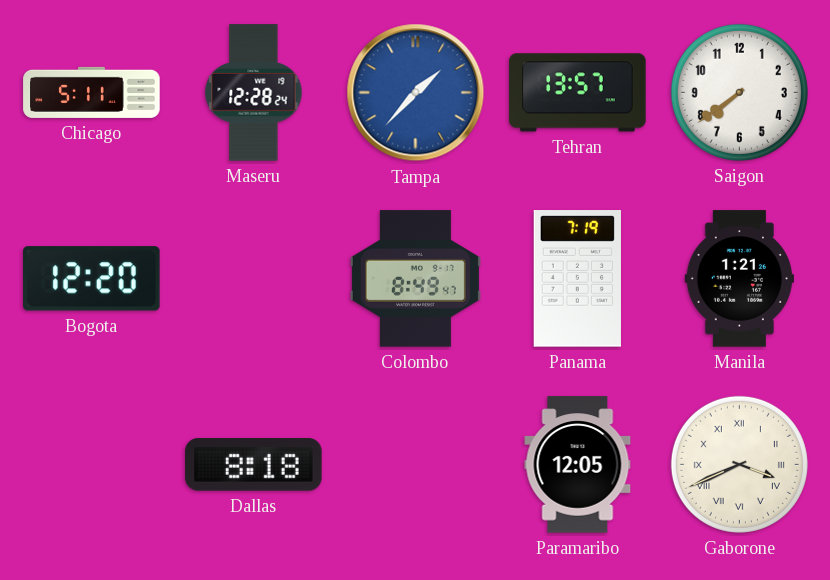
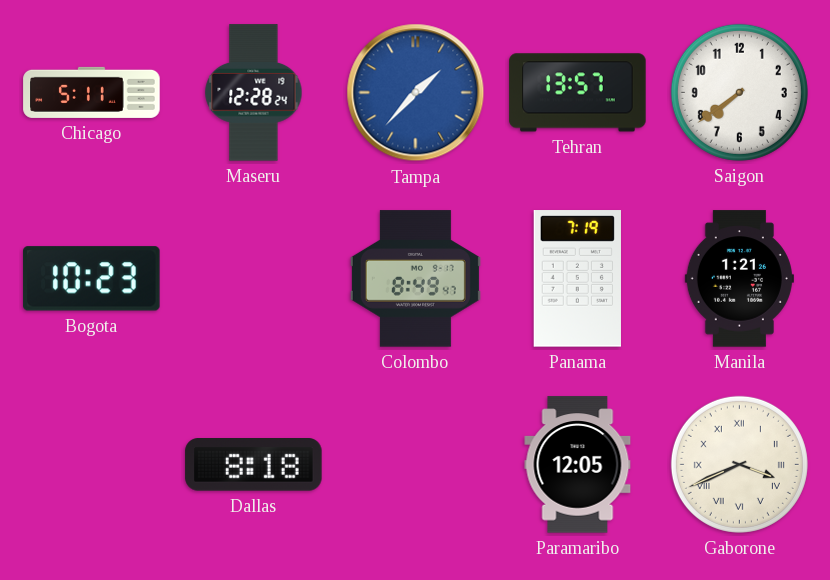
Bogota: 12:20 -> 10:23
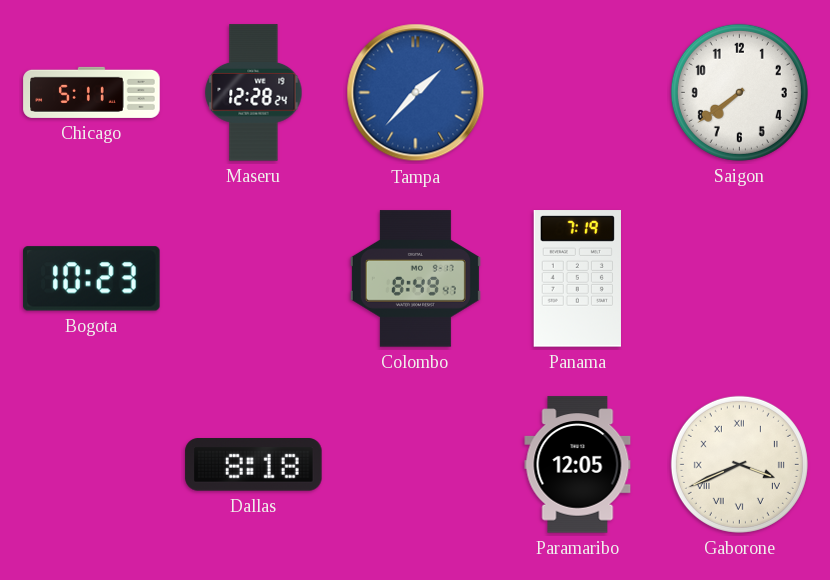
Tehran: 13:57 -> none
Manila: 1:21 -> none
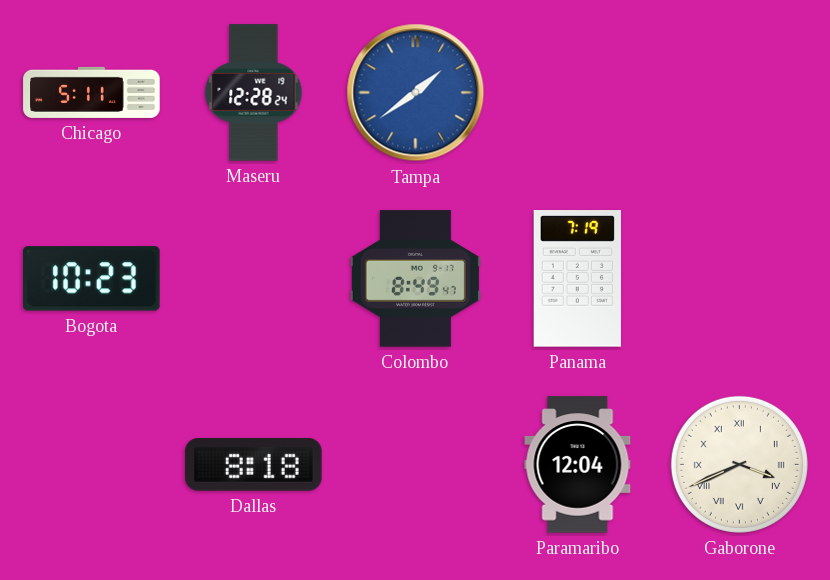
Tampa: 1:37 -> 1:39
Saigon: 7:39 -> none
Paramaribo: 12:05 -> 12:04
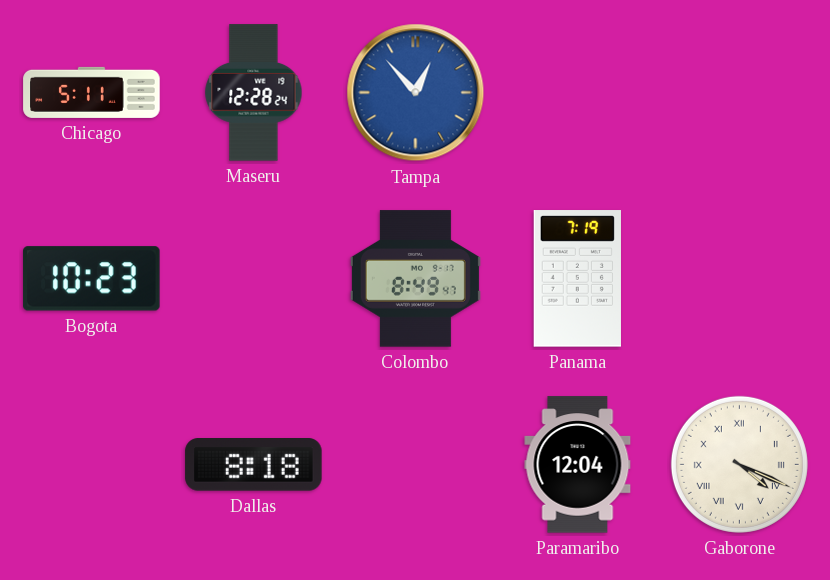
Tampa: 1:39 -> 12:53
Gaborone: 3:41 -> 4:19
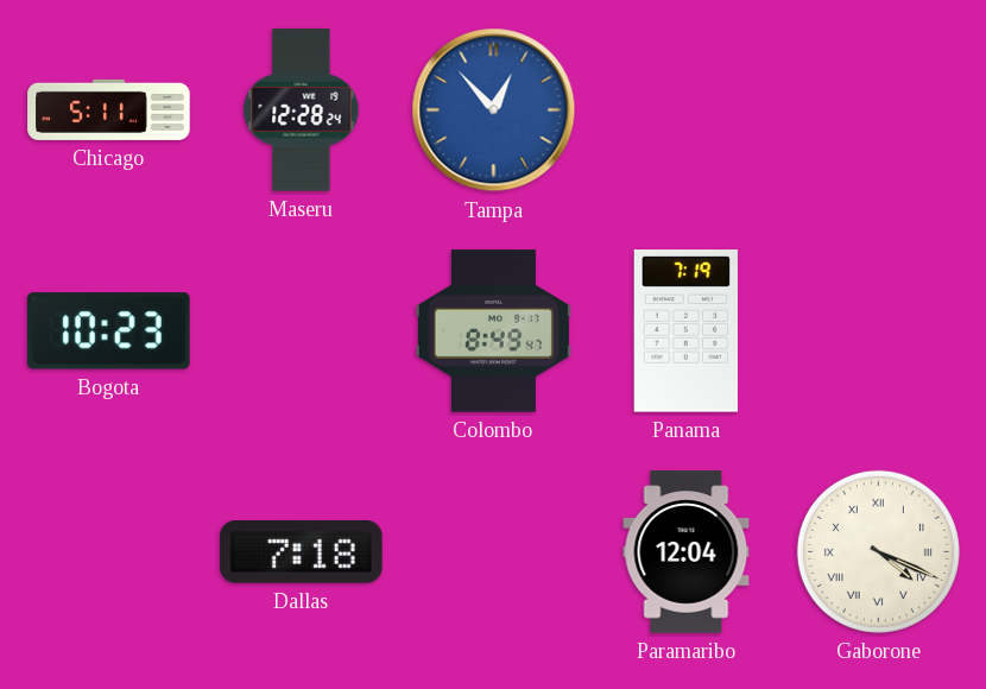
Dallas: 8:18 -> 7:18
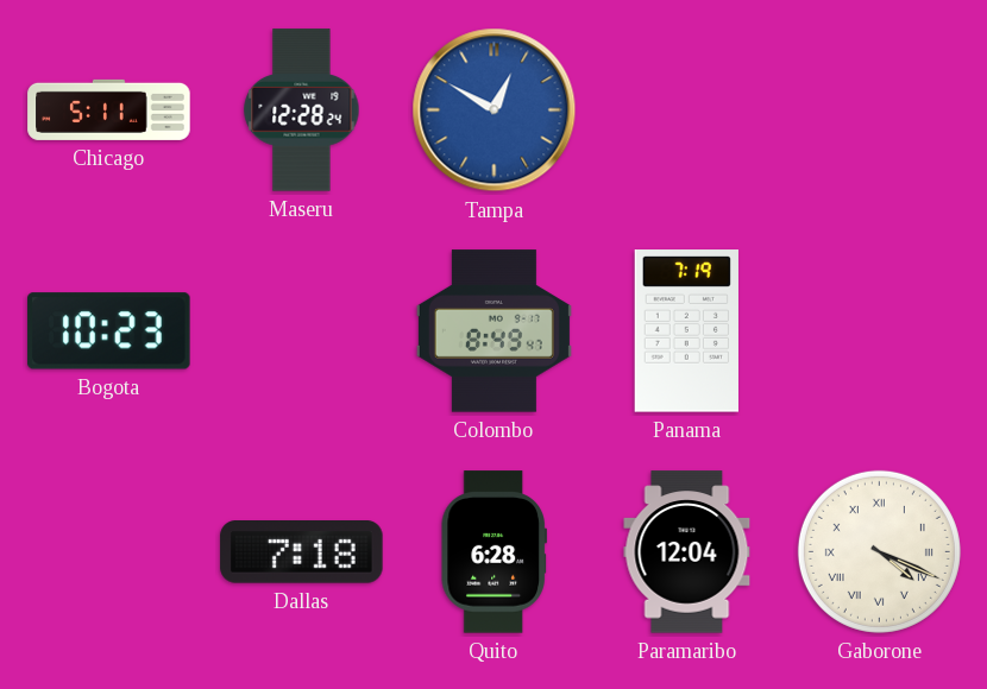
Tampa: 12:53 -> 12:50
Quito: none -> 6:28
